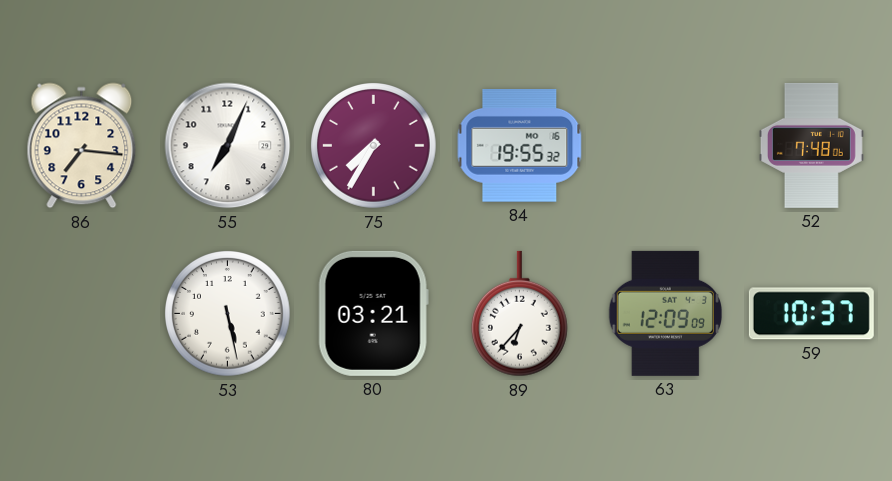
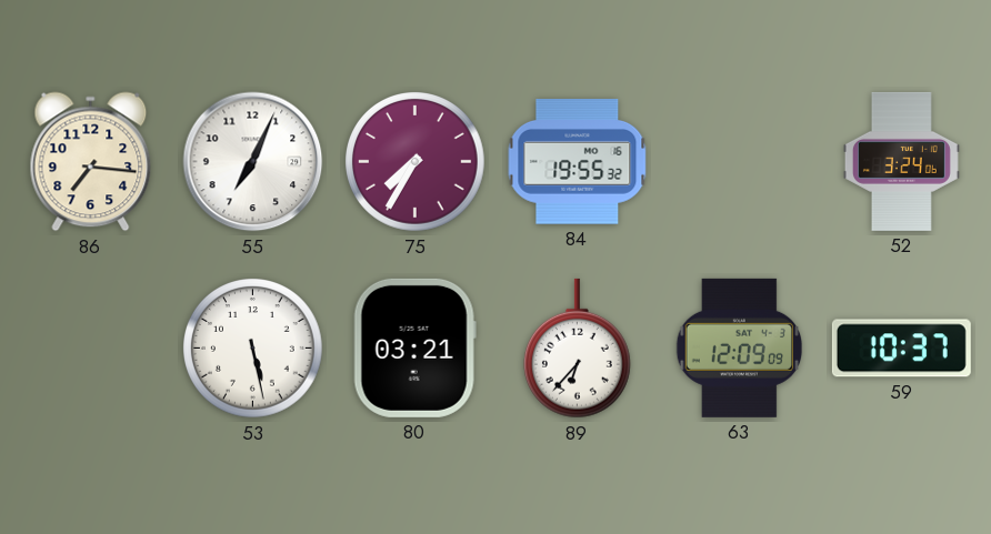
52: 7:48 -> 3:24
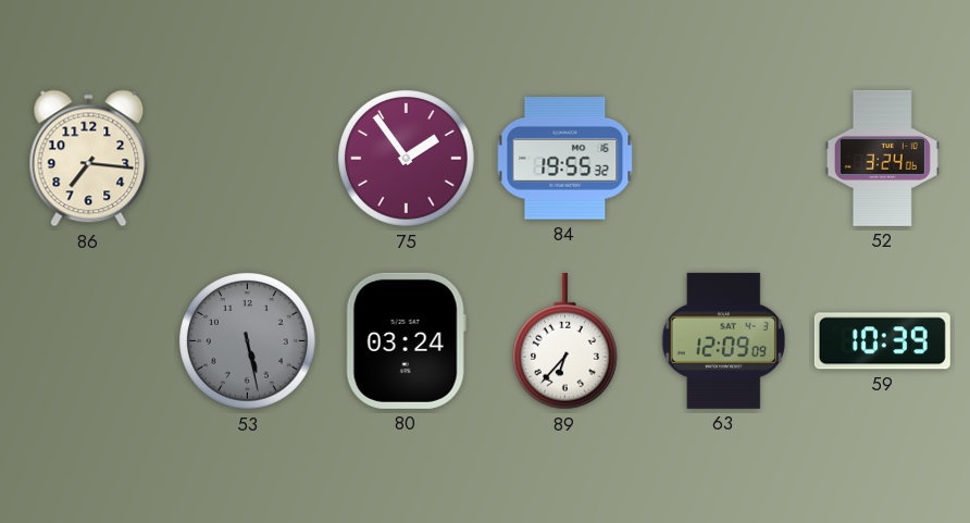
55: 7:04 -> none
75: 7:35 -> 1:54
53 dial: white -> grey
80: 03:21 -> 03:24
59: 10:37 -> 10:39
